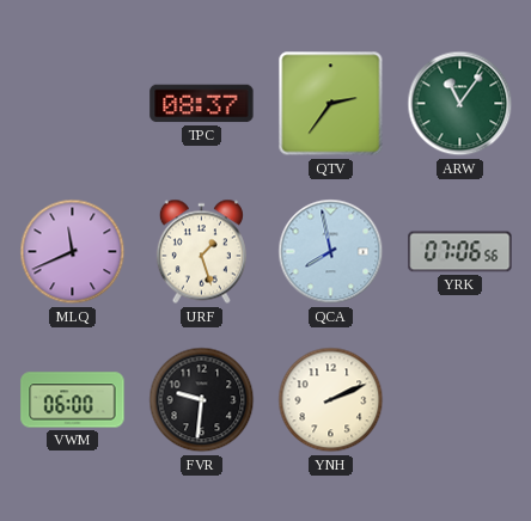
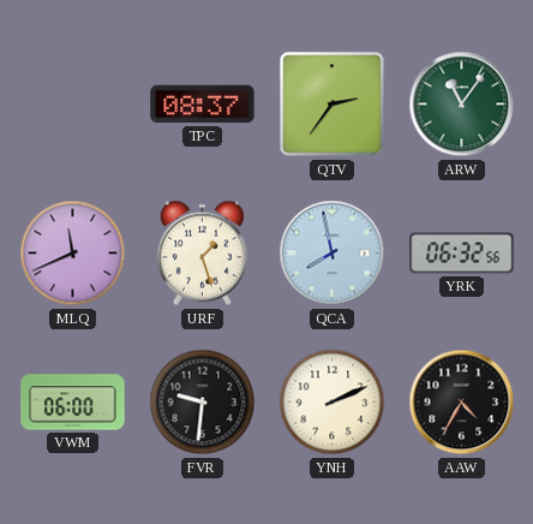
YRK: 07:06 -> 06:32
AAW: none -> 4:35
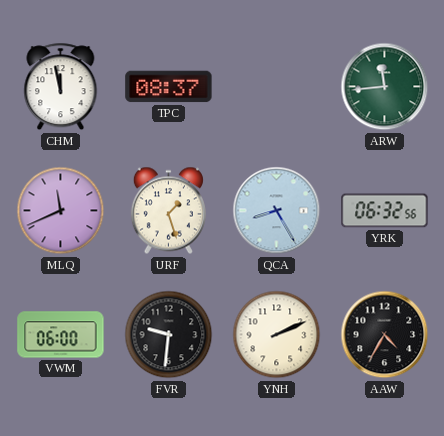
CHM: none -> 11:58
QTV: 2:36 -> none
ARW: 11:06 -> 11:44
QCA: 7:58 -> 8:25
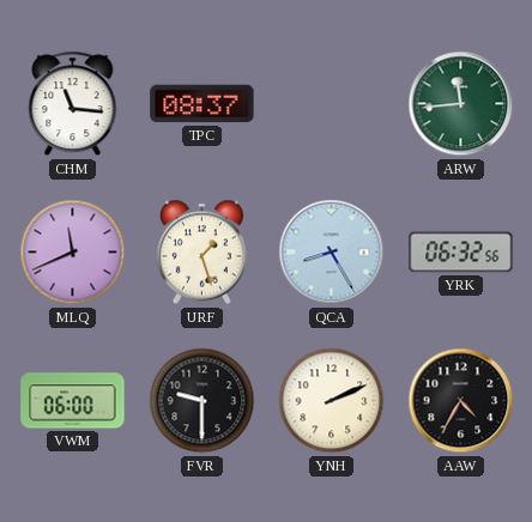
CHM: 11:58 -> 11:16
FVR: 9:31 -> 9:30
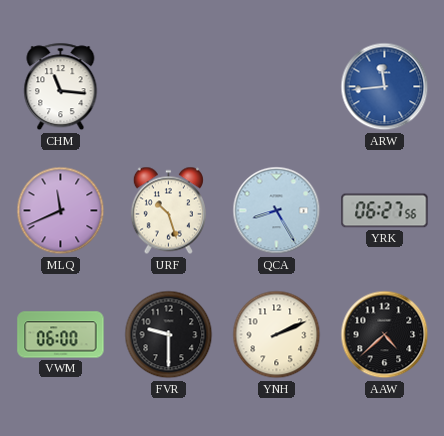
TPC: 08:37 -> none
ARW dial: green -> blue
URF: 1:27 -> 10:27
YRK: 06:32 -> 06:27
AAW: 4:35 -> 4:38
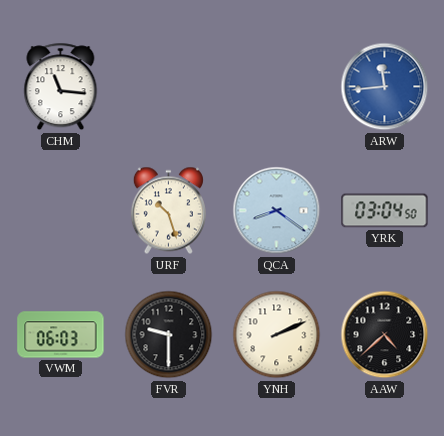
MLQ: 11:41 -> none
QCA: 8:25 -> 8:21
YRK: 06:27 -> 03:04
VWM: 06:00 -> 06:03
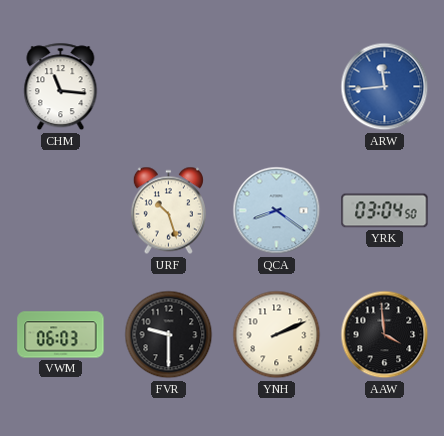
AAW: 4:38 -> 3:59
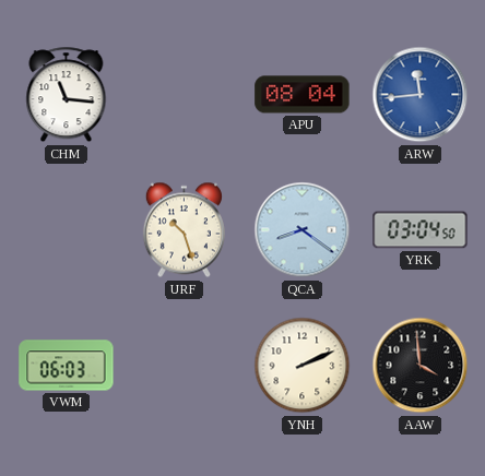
APU: none -> 08:04
FVR: 9:30 -> none
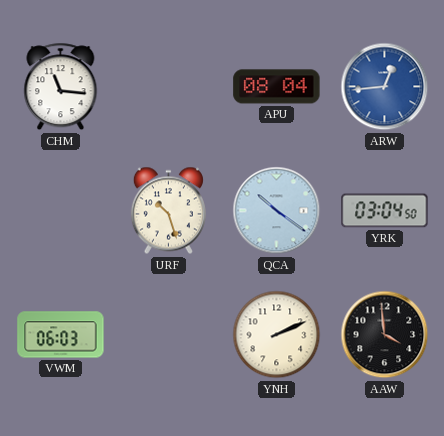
ARW: 11:44 -> 12:44
QCA: 8:21 -> 10:21
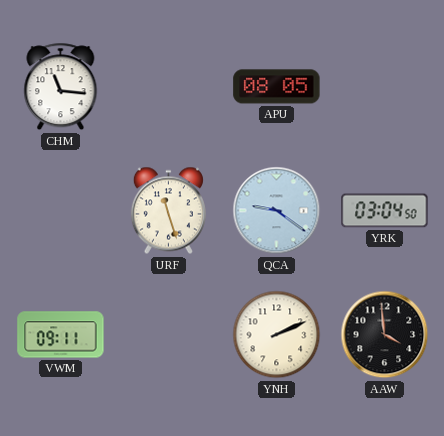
APU: 08:04 -> 08:05
ARW: 12:44 -> none
URF: 10:27 -> 11:27
QCA: 10:21 -> 9:21
VWM: 06:03 -> 09:11
